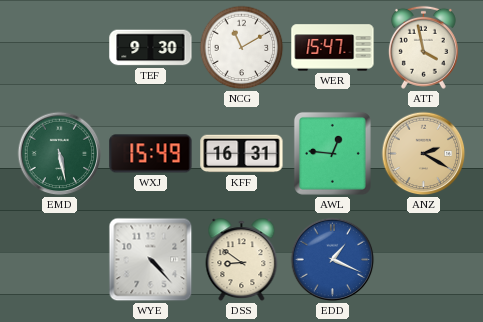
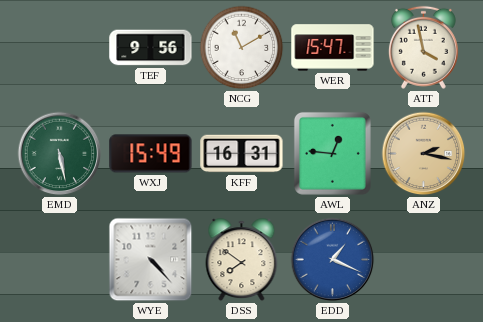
TEF: 9:30 -> 9:56
ANZ: 2:20 -> 2:17
DSS: 8:51 -> 7:51
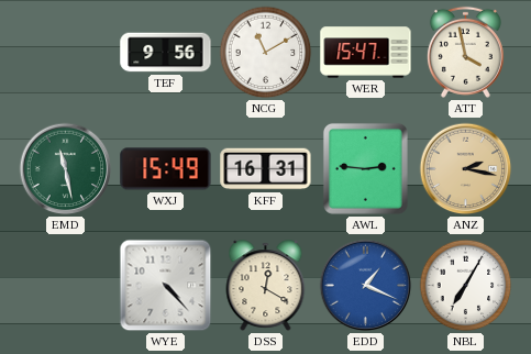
EMD: 5:28 -> 11:28
AWL: 12:46 -> 2:46
DSS: 7:51 -> 12:20
NBL: none -> 7:05
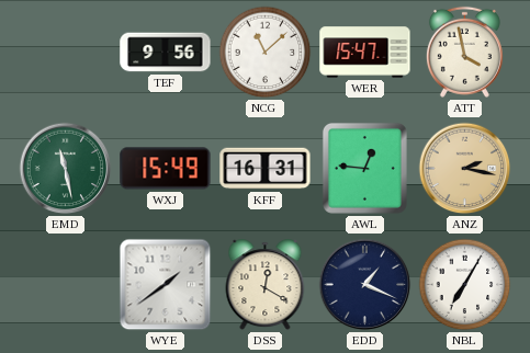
NCG: 11:10 -> 11:08
AWL: 2:46 -> 12:46
WYE: 4:23 -> 1:39
EDD dial: blue -> navy
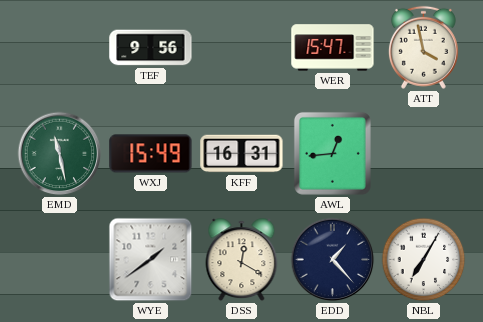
NCG: 11:08 -> none
AWL: 12:46 -> 12:44
ANZ: 2:17 -> none
EDD: 1:19 -> 1:23
